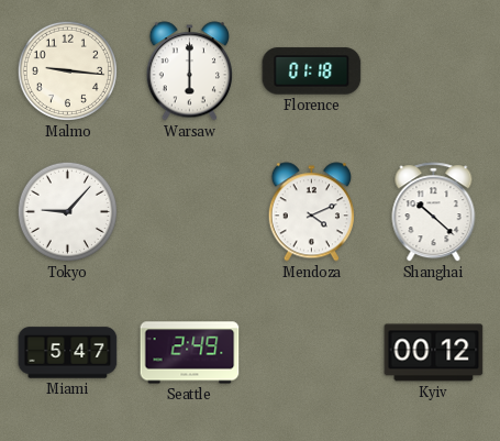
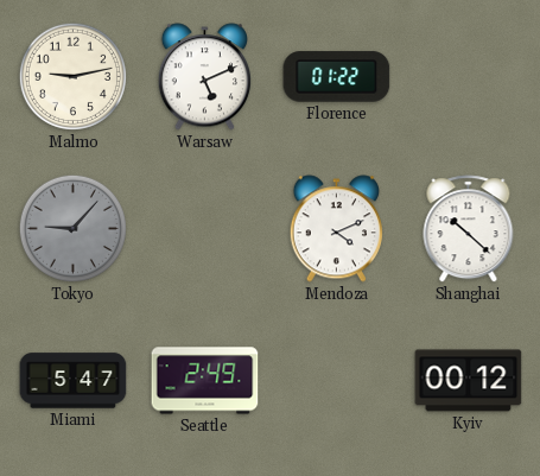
Malmo: 9:16 -> 9:13
Warsaw: 6:00 -> 5:11
Florence: 01:18 -> 01:22
Tokyo dial: white -> grey
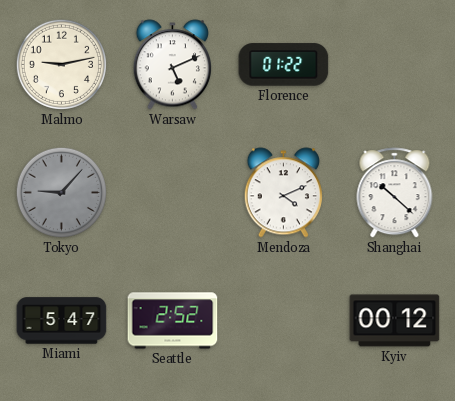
Seattle: 2:49 -> 2:52
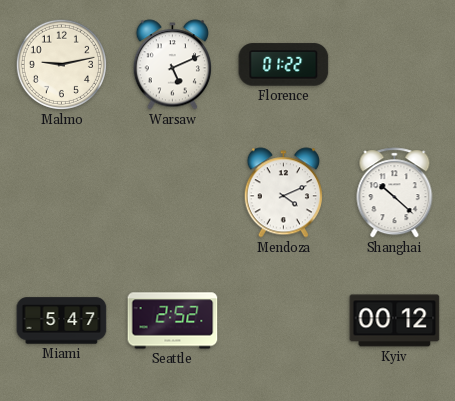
Tokyo: 9:07 -> none
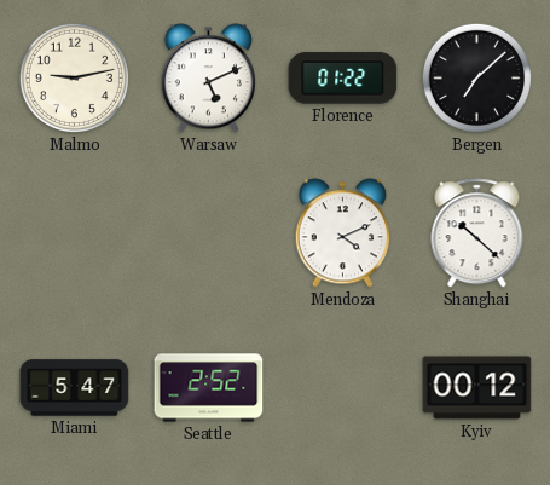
Bergen: none -> 7:08
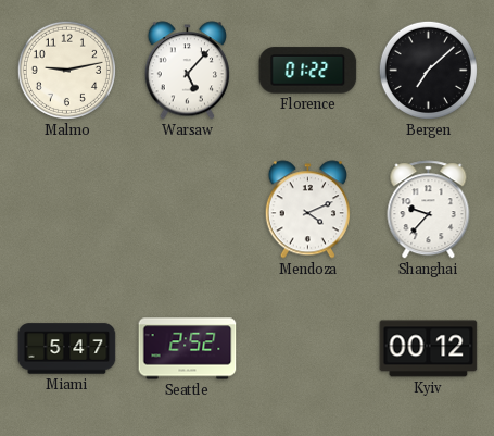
Warsaw: 5:11 -> 5:07
Shanghai: 10:22 -> 9:37
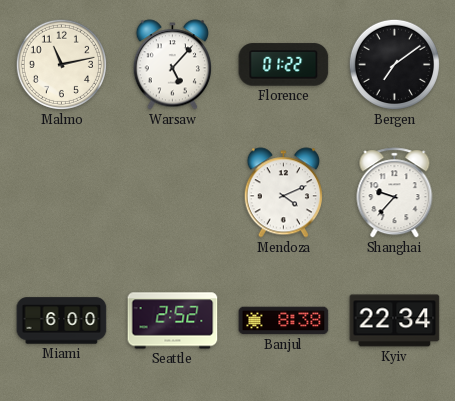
Malmo: 9:13 -> 11:13
Bergen: 7:08 -> 7:09
Miami: 5:47 -> 6:00
Banjul: none -> 8:38
Kyiv: 00:12 -> 22:34
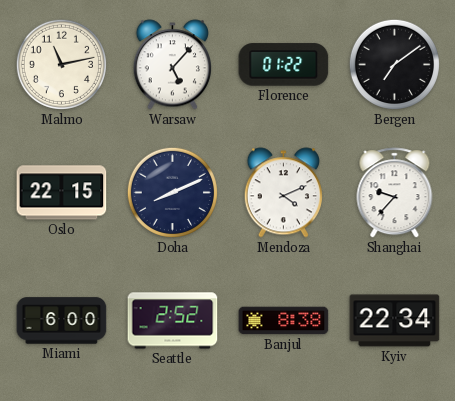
Oslo: none -> 22:15
Doha: none -> 8:11
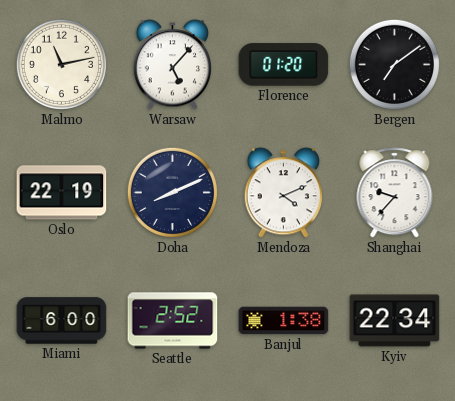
Florence: 01:22 -> 01:20
Oslo: 22:15 -> 22:19
Banjul: 8:38 -> 1:38
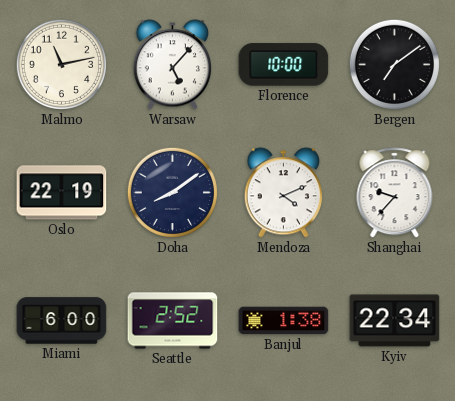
Florence: 01:20 -> 10:00
Doha: 8:11 -> 8:09
